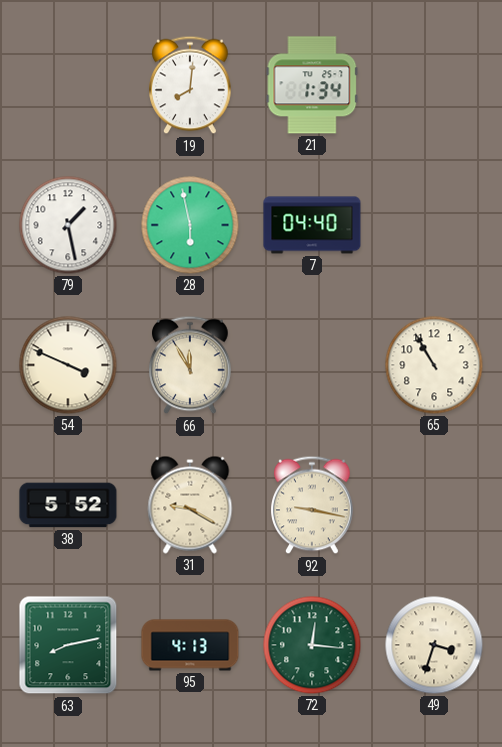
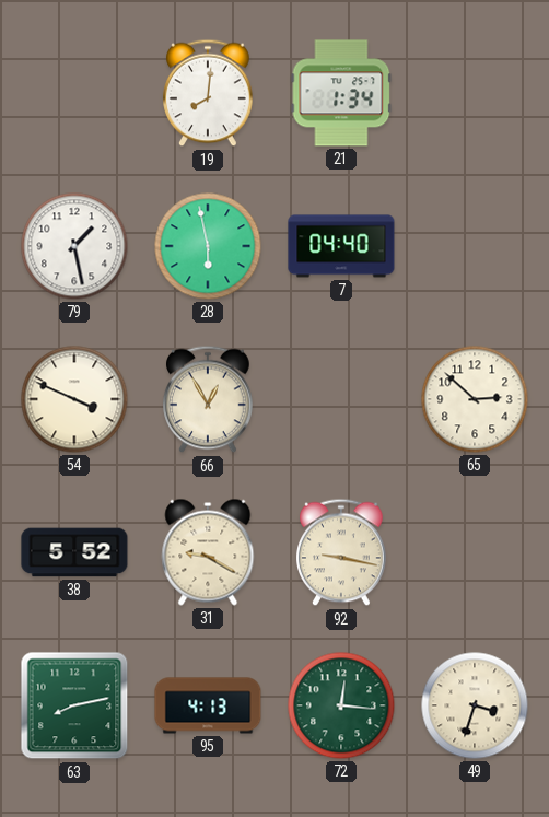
66: 11:55 -> 12:55
65: 10:55 -> 2:52
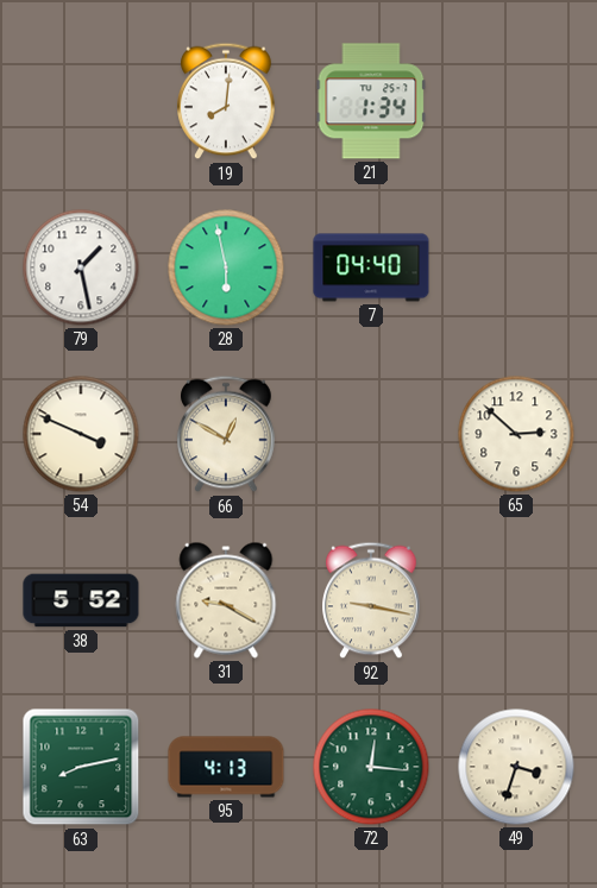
66: 12:55 -> 12:50
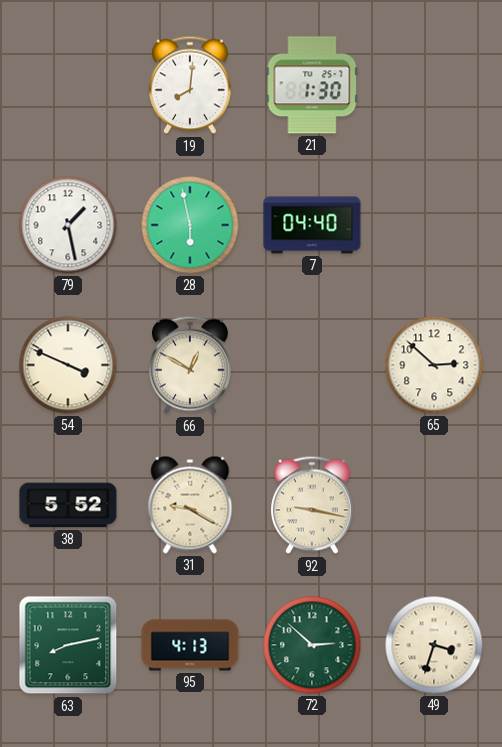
21: 1:34 -> 1:30
72: 12:16 -> 2:52
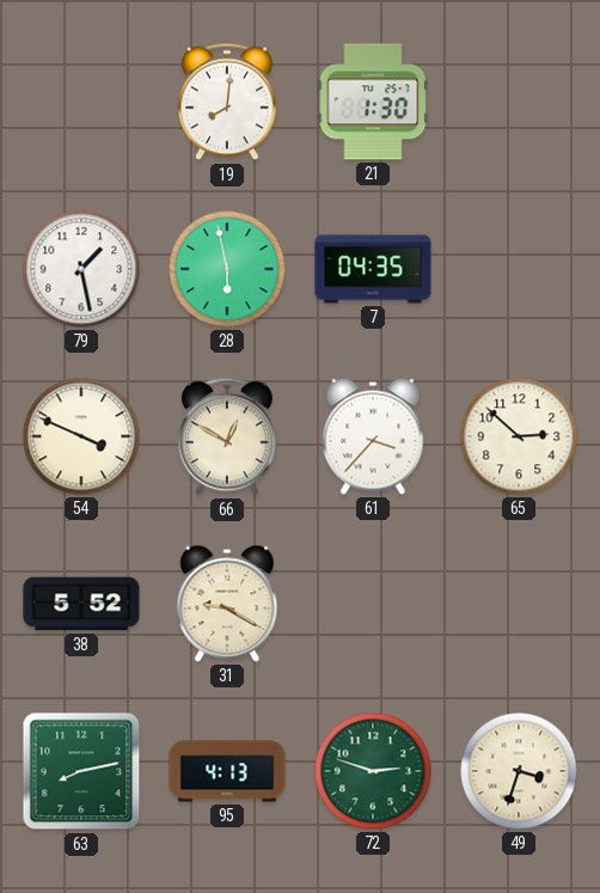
7: 04:40 -> 04:35
61: none -> 3:37
92: 9:17 -> none
72: 2:52 -> 2:48
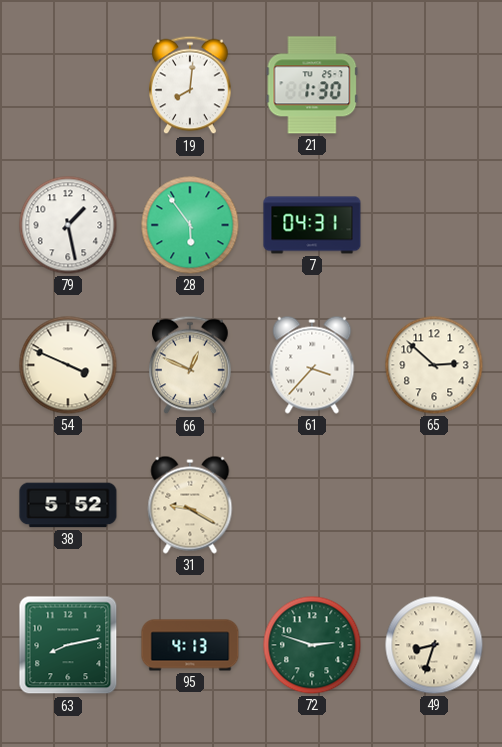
28: 5:58 -> 5:54
7: 04:35 -> 04:31
66: 12:50 -> 12:49
49: 3:33 -> 8:33
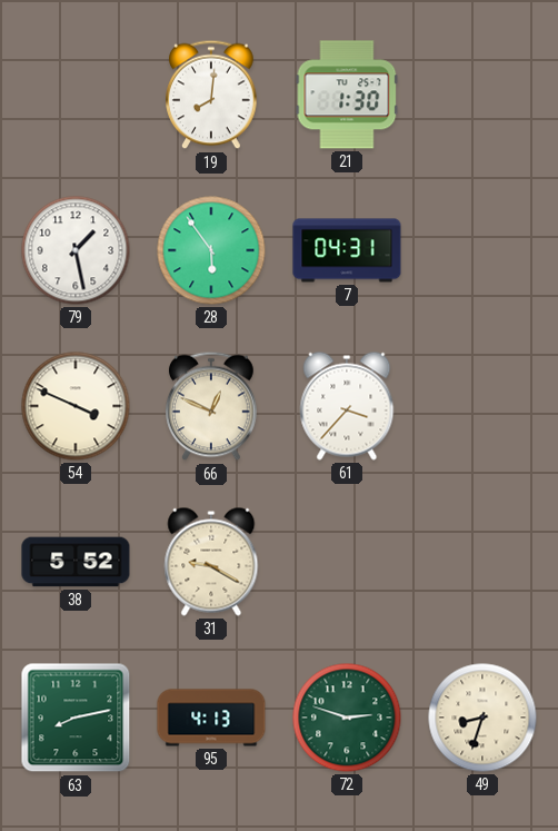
65: 2:52 -> none
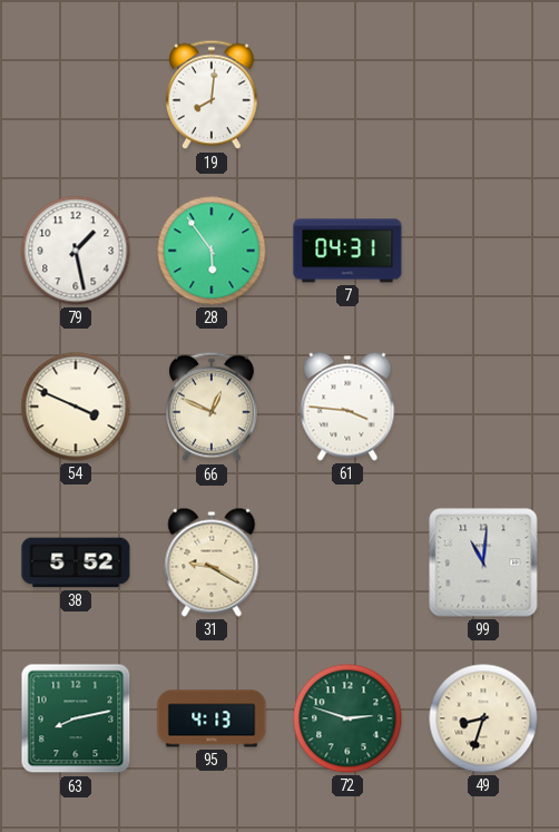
21: 1:30 -> none
61: 3:37 -> 3:46
99: none -> 11:01
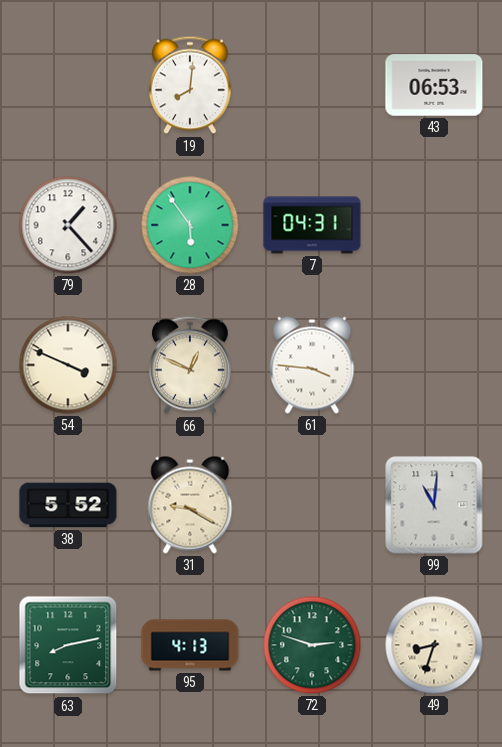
43: none -> 06:53
79: 1:28 -> 1:23
